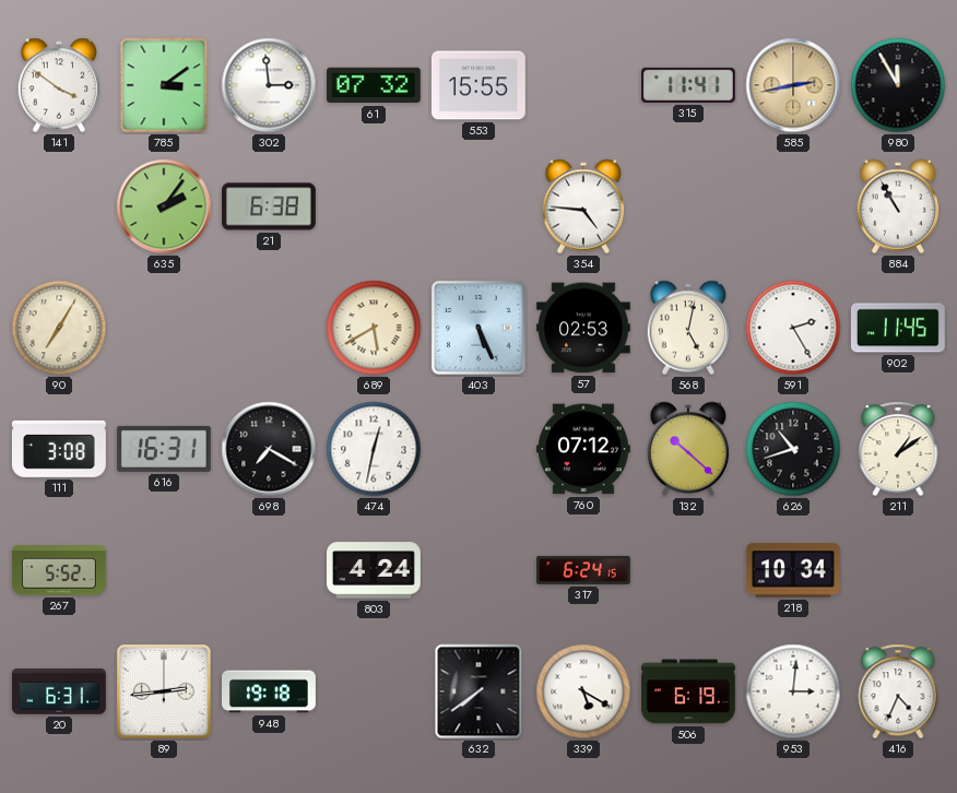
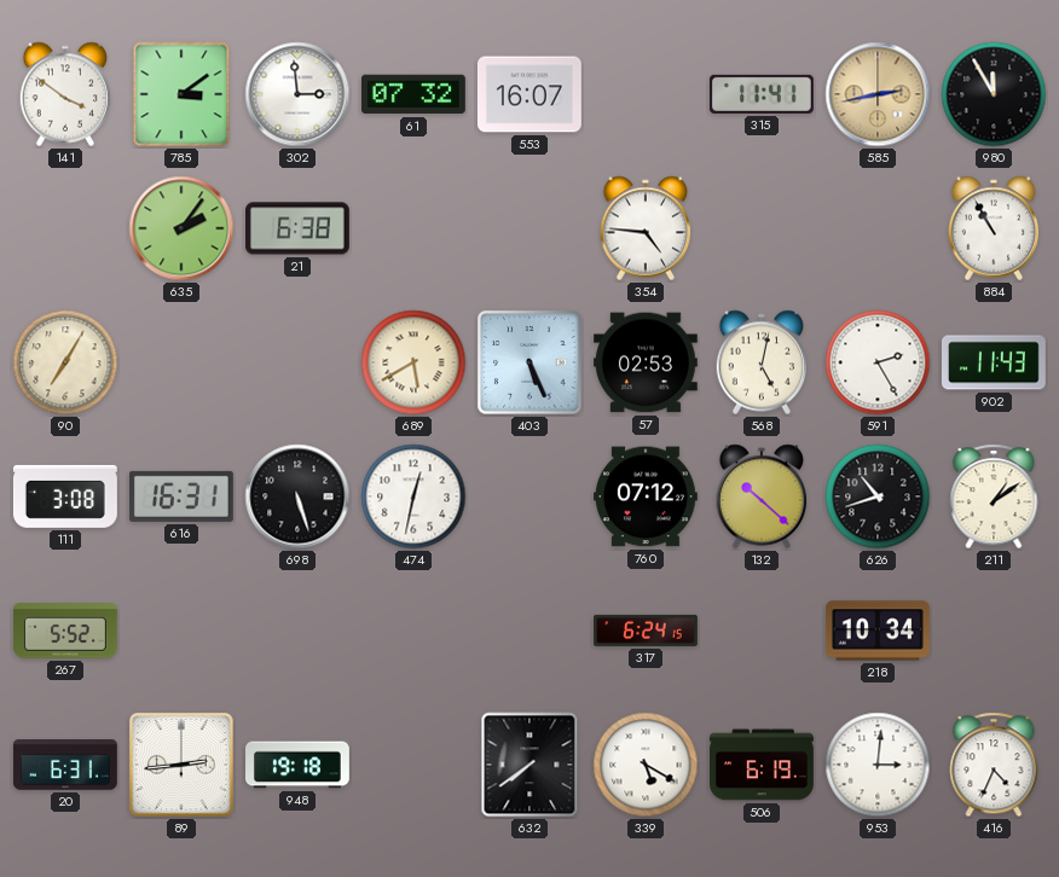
553: 15:55 -> 16:07
902: 11:45 -> 11:43
698: 7:20 -> 5:27
803: 4:24 -> none
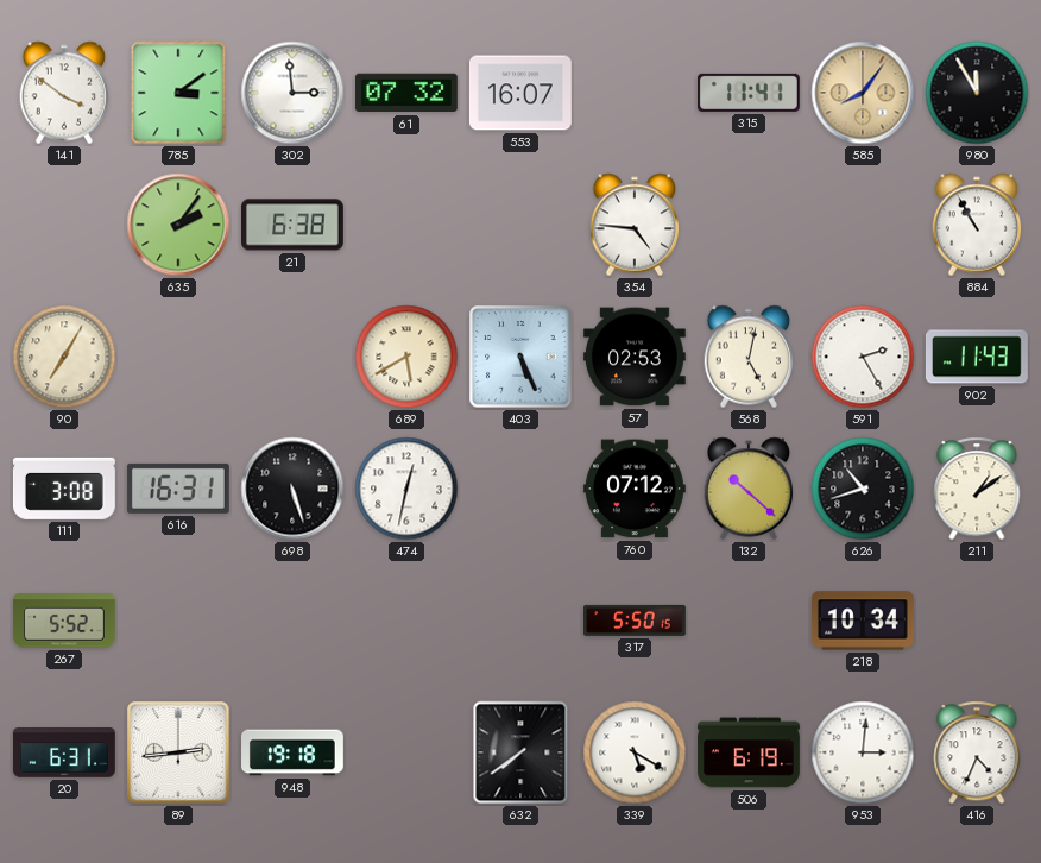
585: 2:43 -> 8:06
317: 6:24 -> 5:50
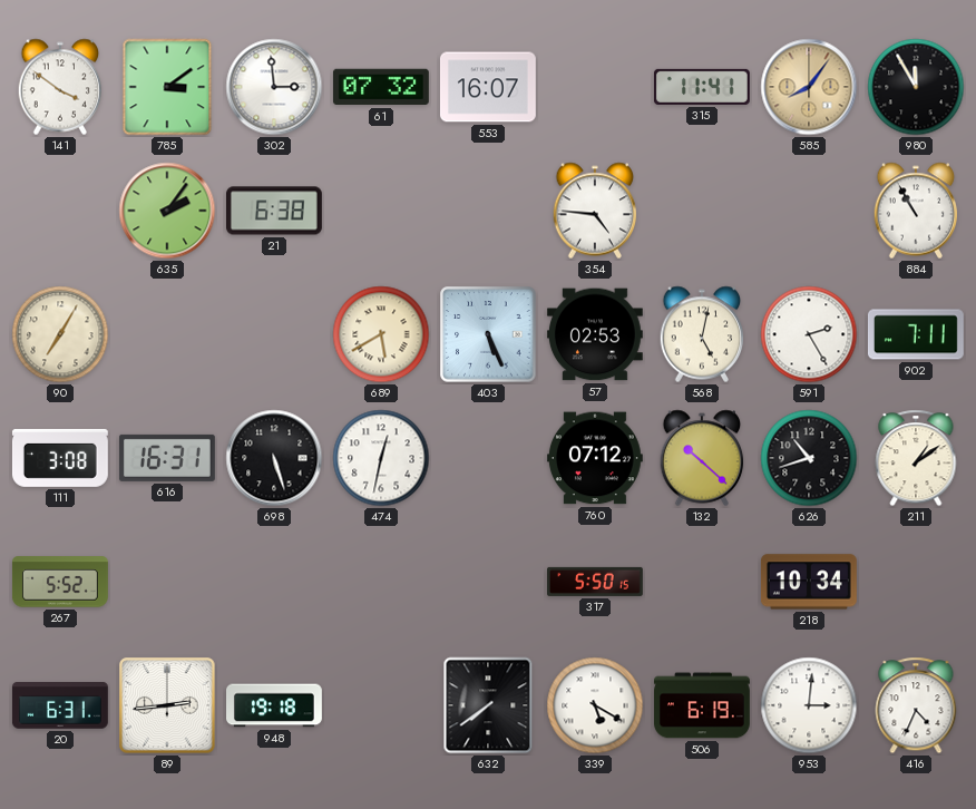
902: 11:43 -> 7:11
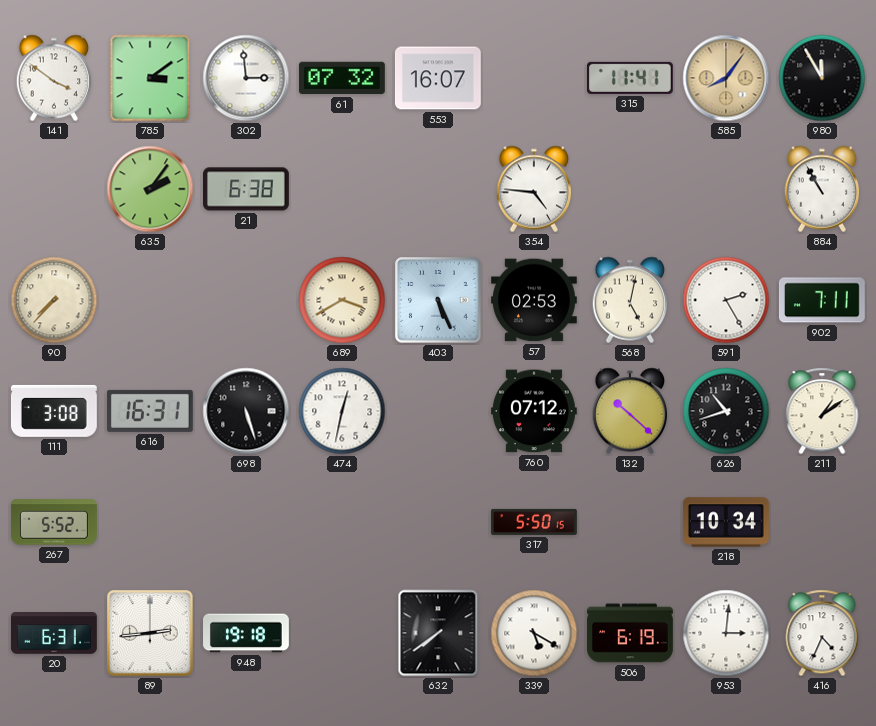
90: 7:05 -> 7:37
689: 5:40 -> 3:40
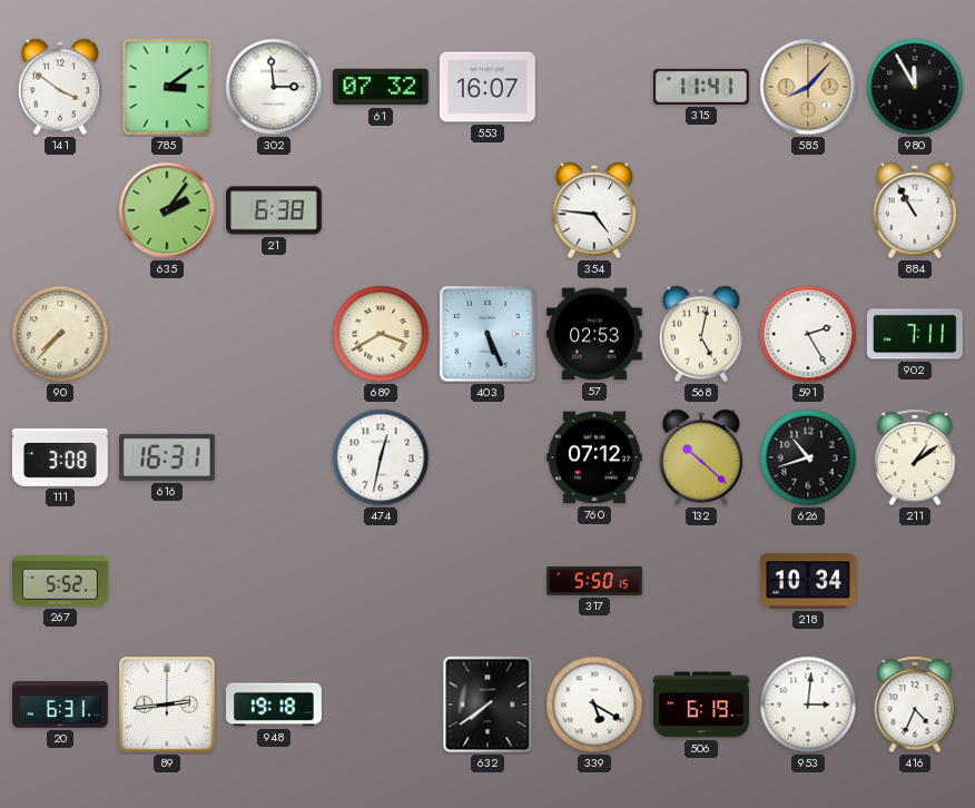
585: 8:06 -> 8:07
698: 5:27 -> none
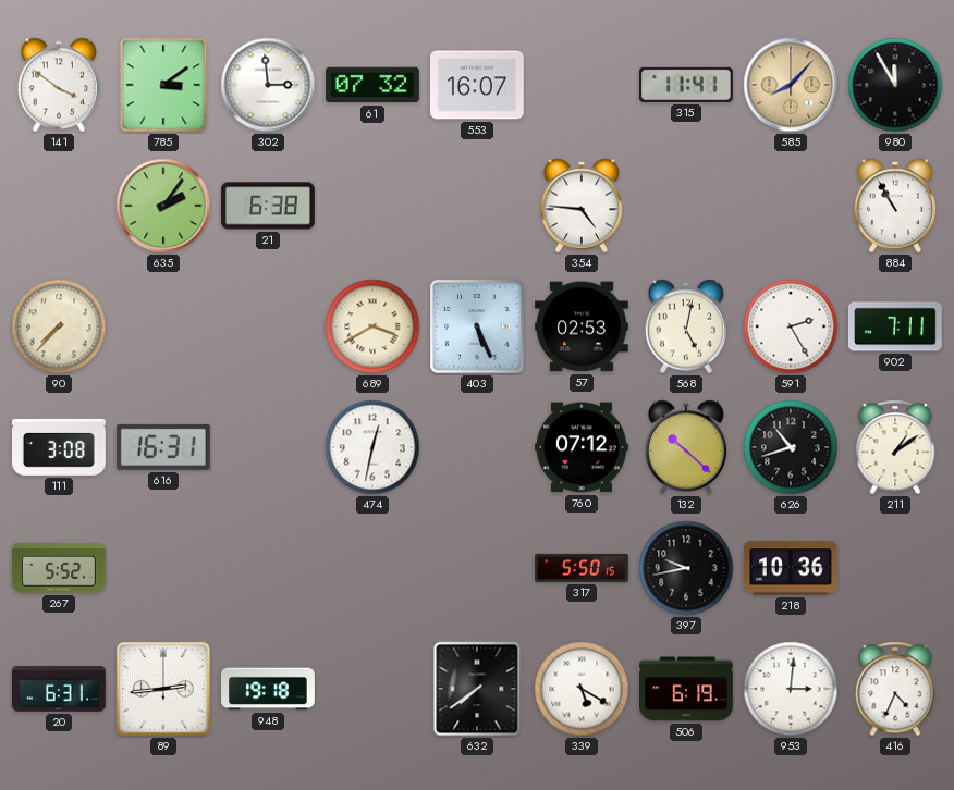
397: none -> 9:43
218: 10:34 -> 10:36
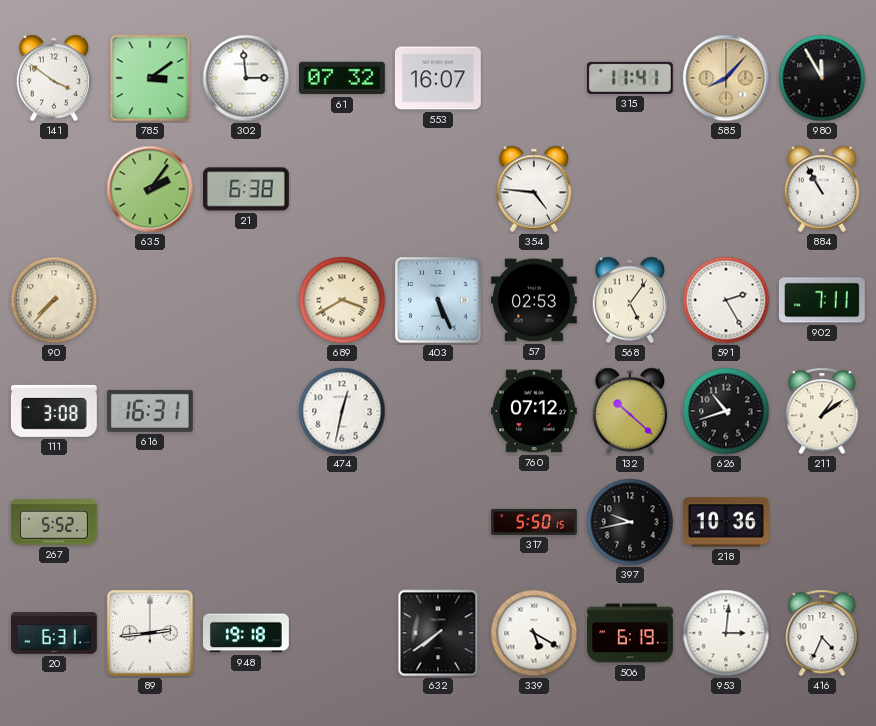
568: 5:02 -> 5:06
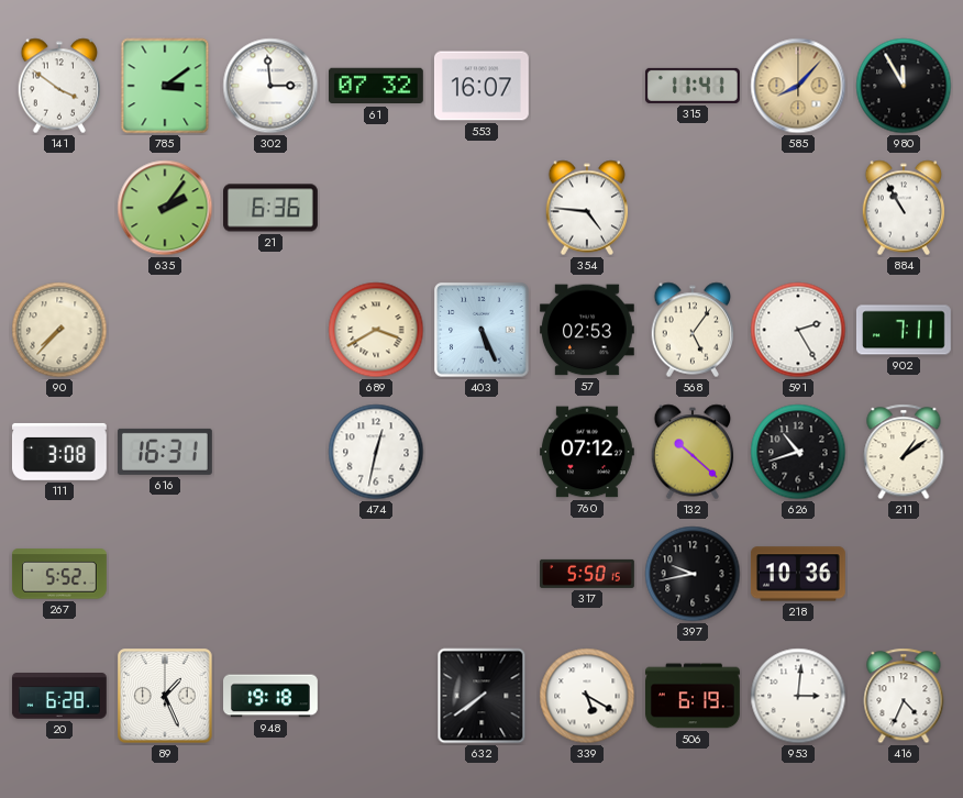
21: 6:38 -> 6:36
20: 6:31 -> 6:28
89: 2:44 -> 1:26
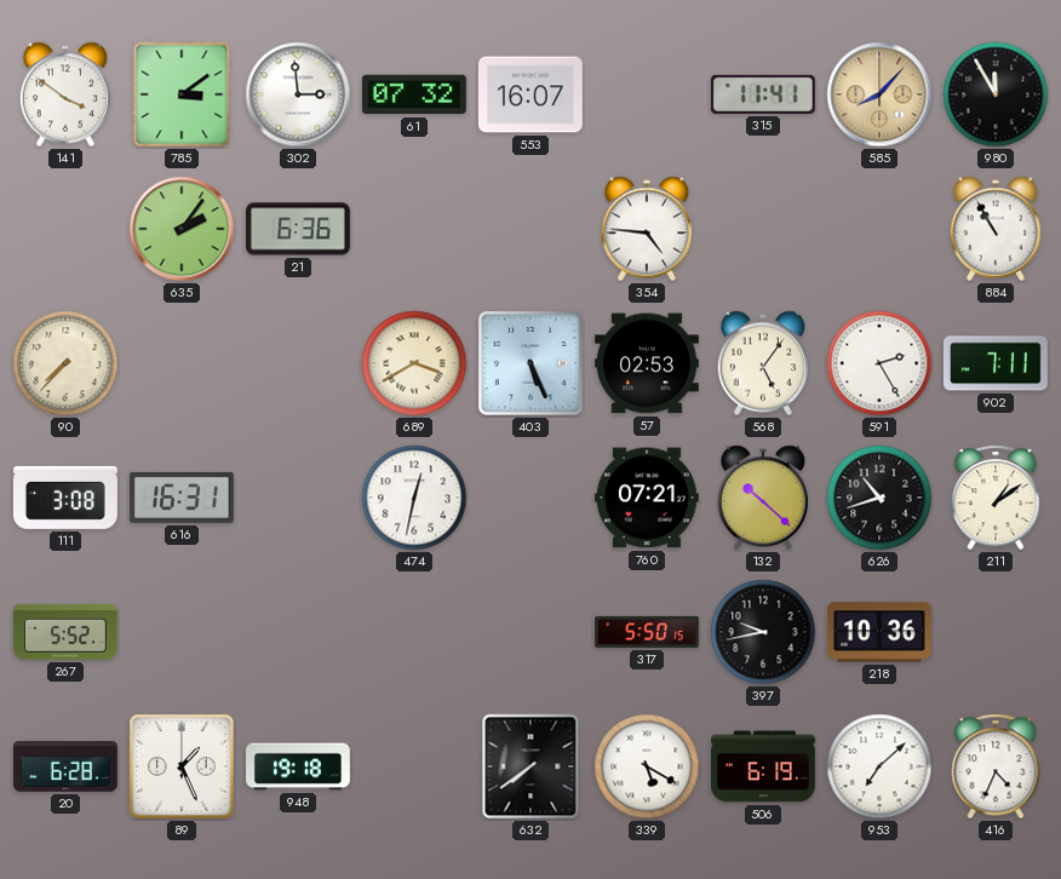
760: 07:12 -> 07:21
953: 3:01 -> 7:08
